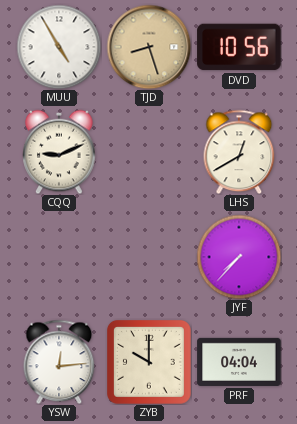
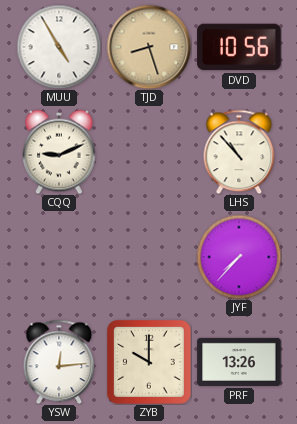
LHS: 12:40 -> 10:53
PRF: 04:04 -> 13:26
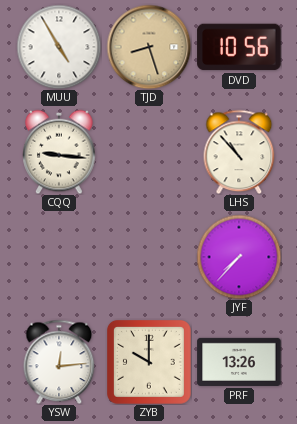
CQQ: 9:11 -> 9:16
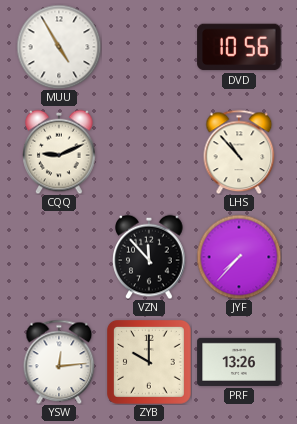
TJD: 8:27 -> none
CQQ: 9:16 -> 9:11
VZN: none -> 11:53
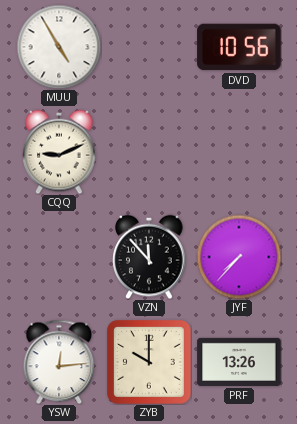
LHS: 10:53 -> none
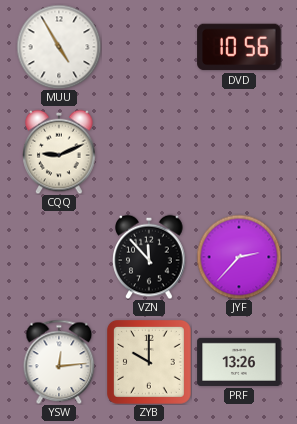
JYF: 7:37 -> 2:37
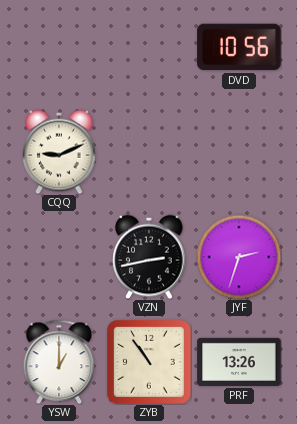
MUU: 4:55 -> none
VZN: 11:53 -> 2:43
JYF: 2:37 -> 2:33
YSW: 12:14 -> 1:00
ZYB: 10:00 -> 10:54
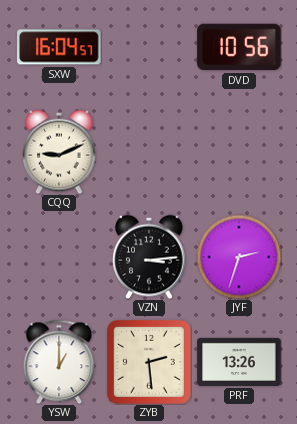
SXW: none -> 16:04
VZN: 2:43 -> 3:14
ZYB: 10:54 -> 2:29
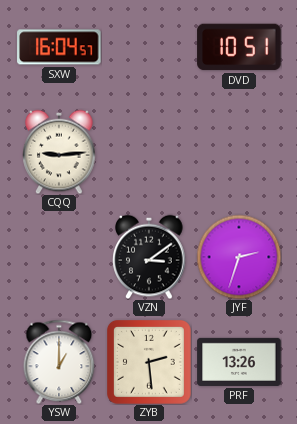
DVD: 10:56 -> 10:51
CQQ: 9:11 -> 9:14
VZN: 3:14 -> 3:09
